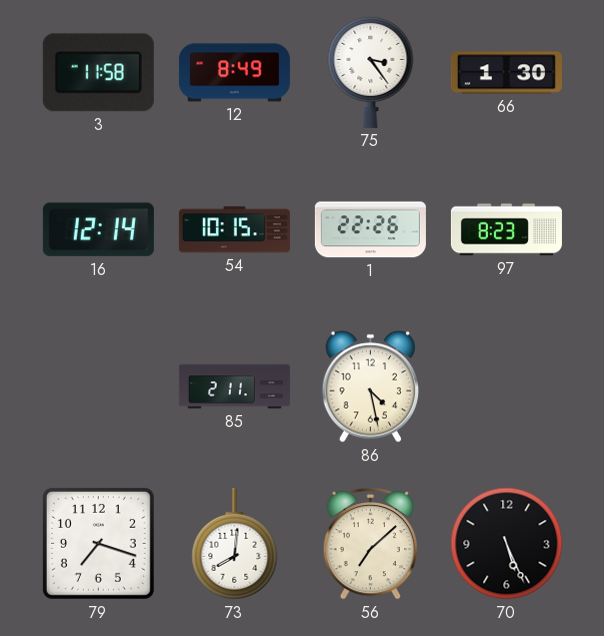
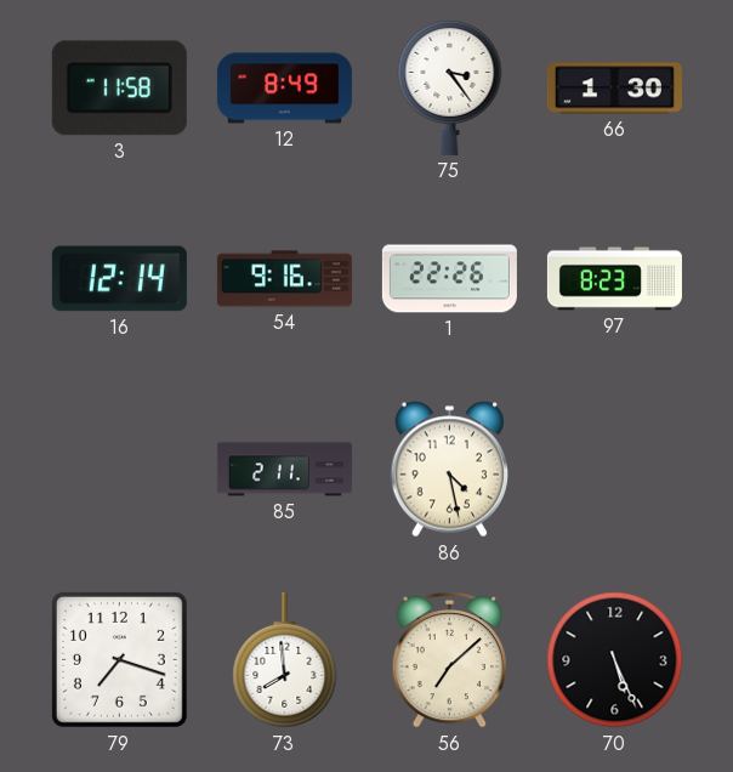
54: 10:15 -> 9:16
73: 8:01 -> 7:59
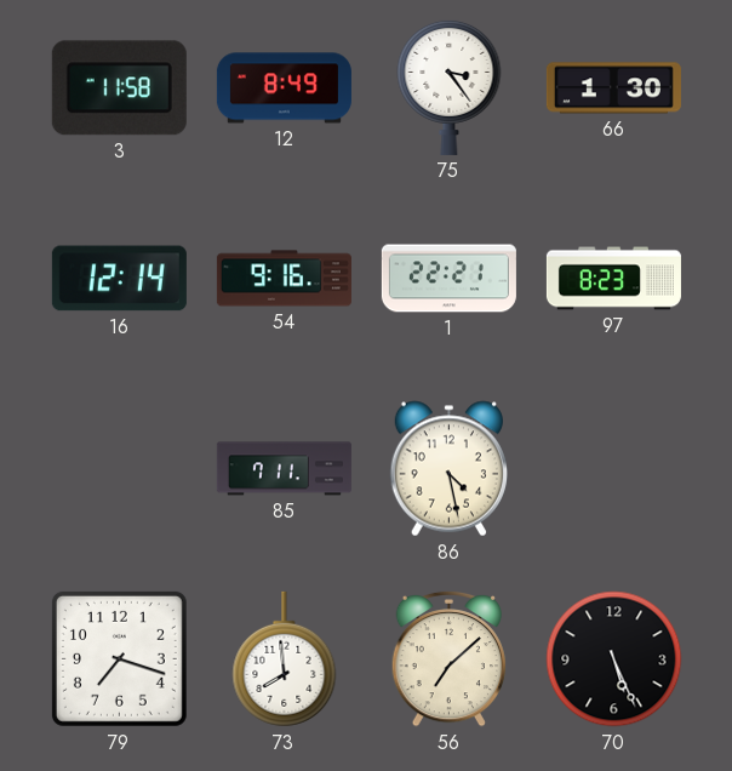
1: 22:26 -> 22:21
85: 2:11 -> 7:11
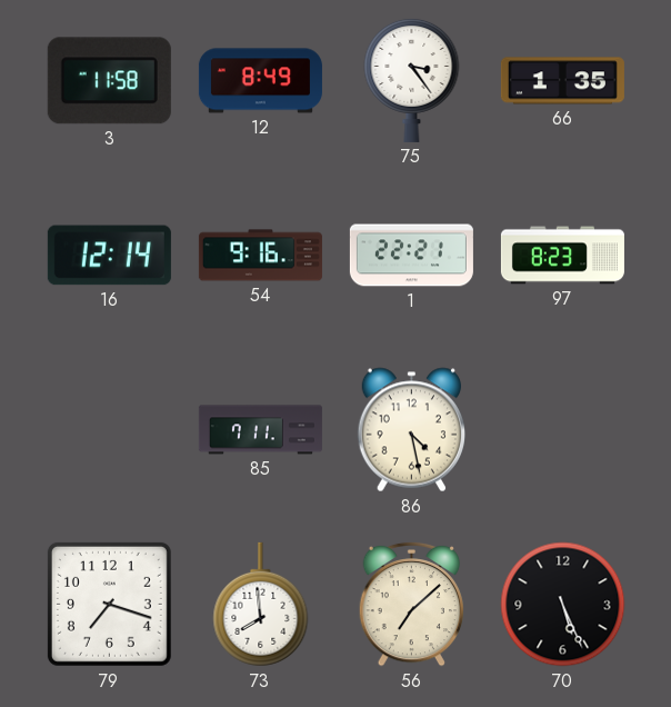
66: 1:30 -> 1:35
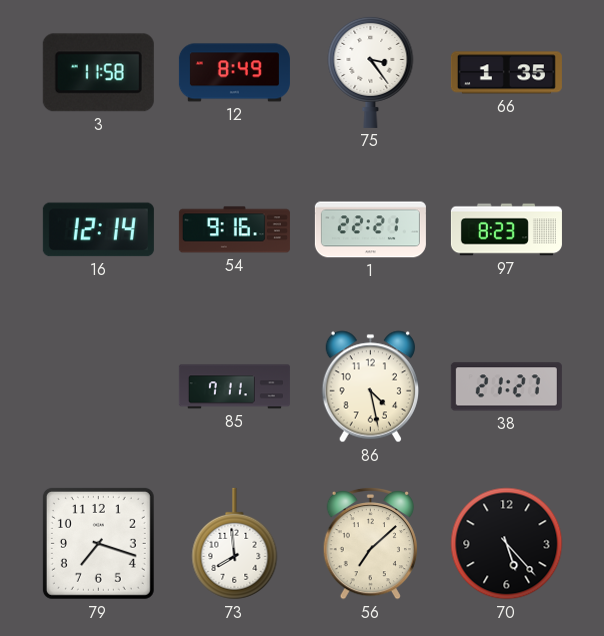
38: none -> 21:27
70: 5:26 -> 5:23
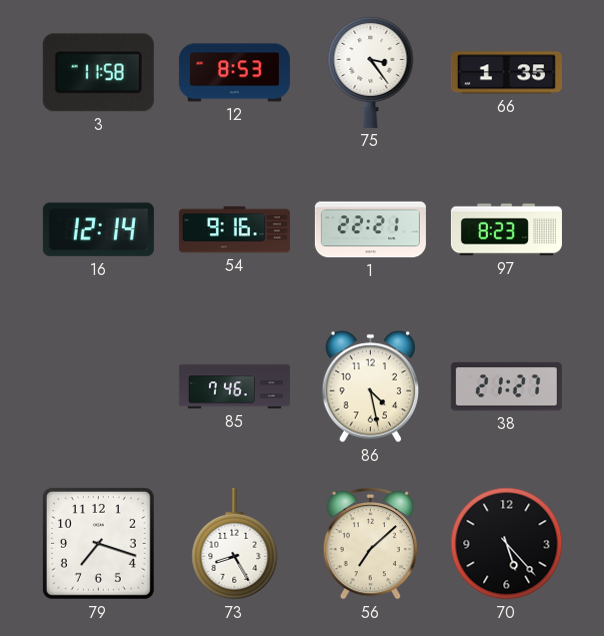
12: 8:49 -> 8:53
85: 7:11 -> 7:46
73: 7:59 -> 8:25
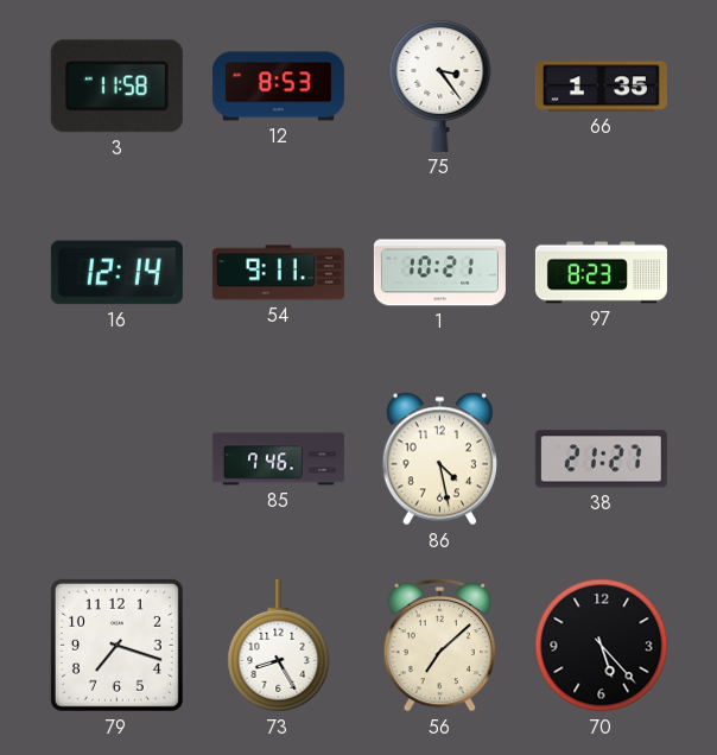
54: 9:16 -> 9:11
1: 22:21 -> 10:21
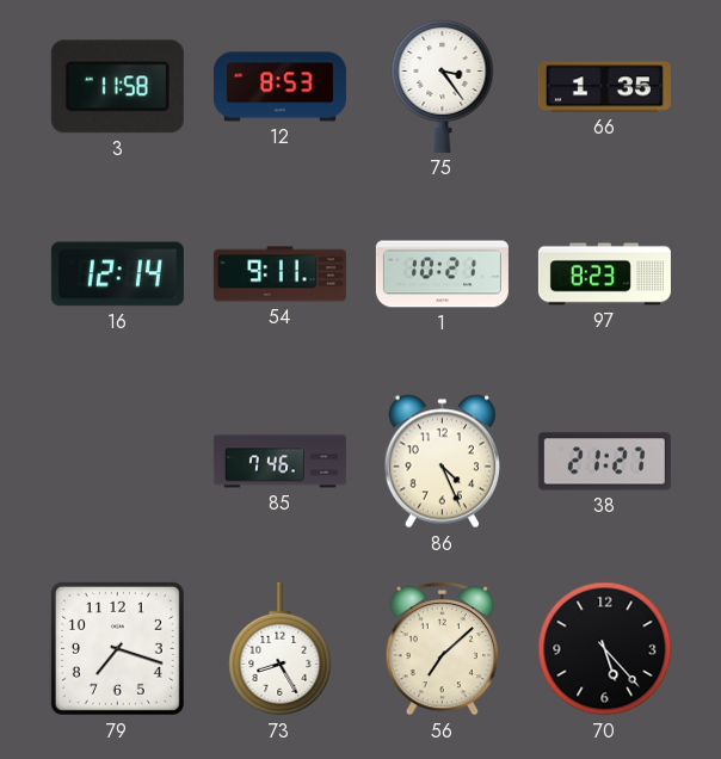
86: 4:28 -> 4:26
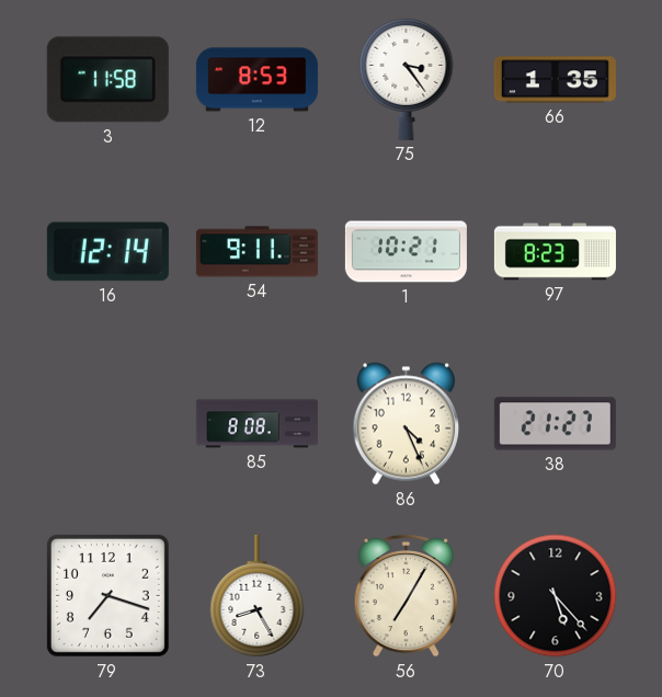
85: 7:46 -> 8:08
56: 7:08 -> 7:05
